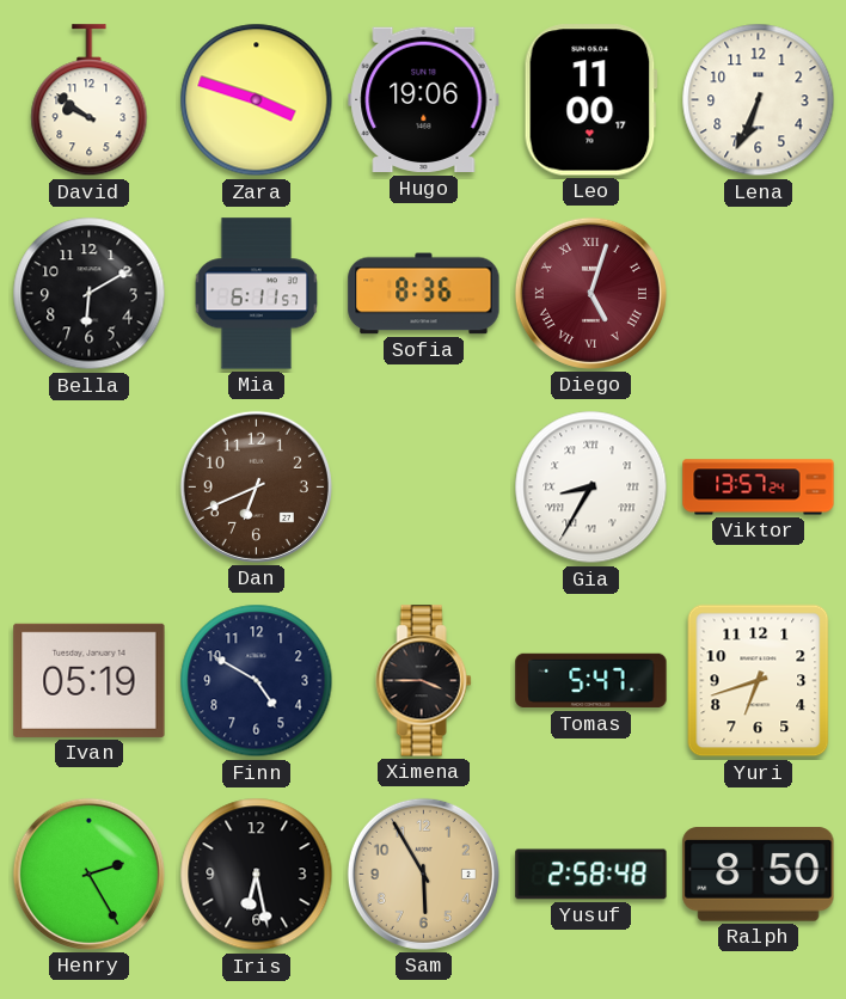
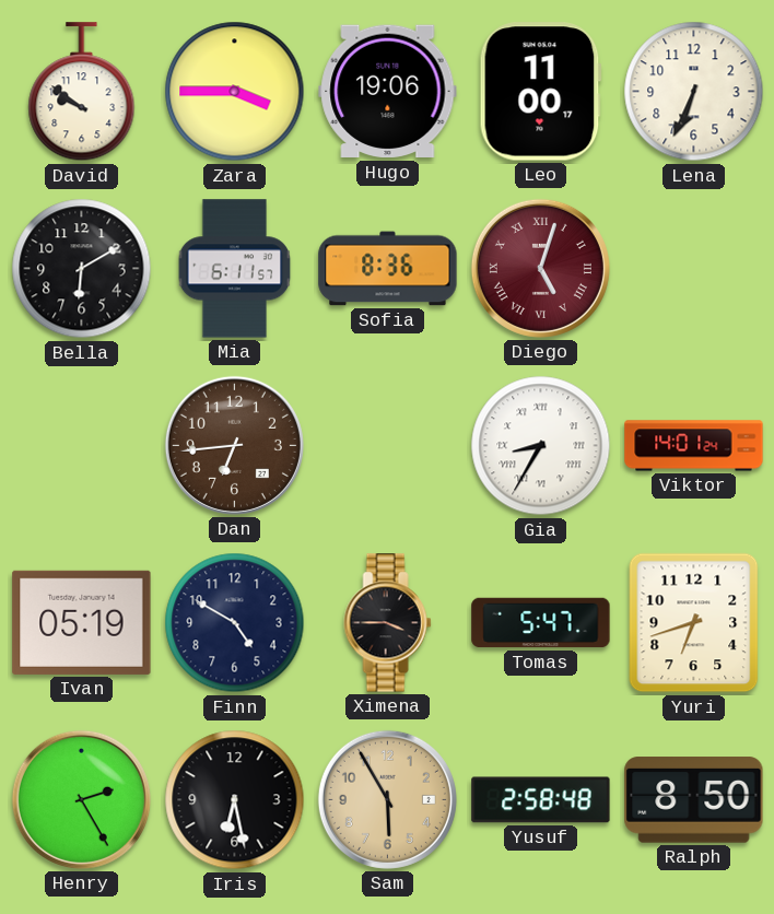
Zara: 3:48 -> 3:45
Dan: 6:41 -> 6:44
Viktor: 13:57 -> 14:01
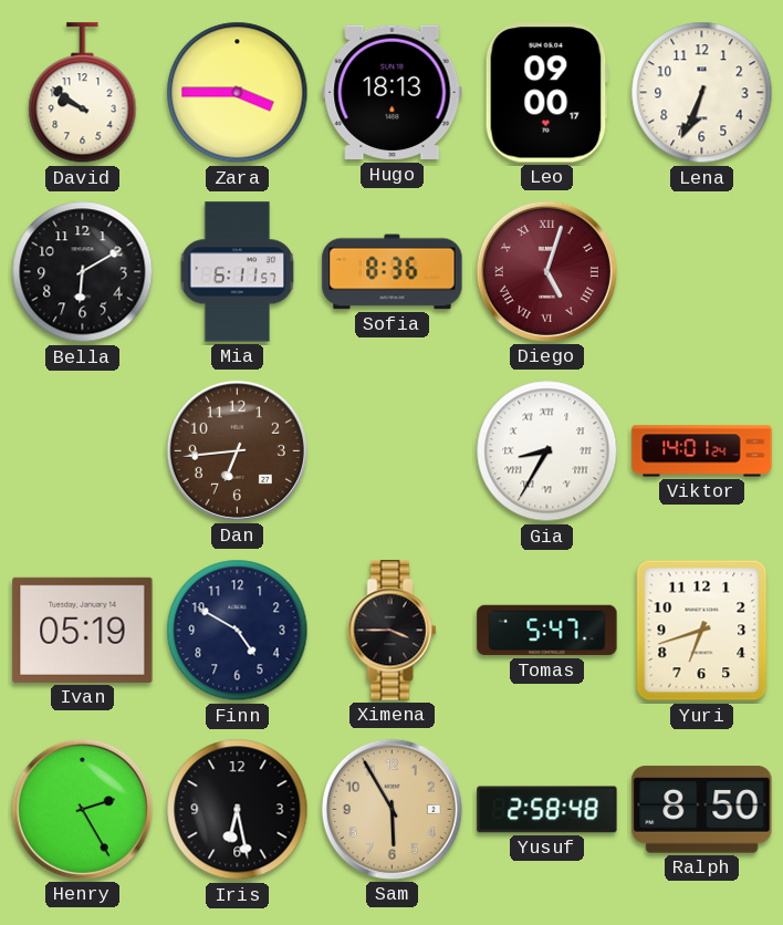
Hugo: 19:06 -> 18:13
Leo: 11:00 -> 09:00
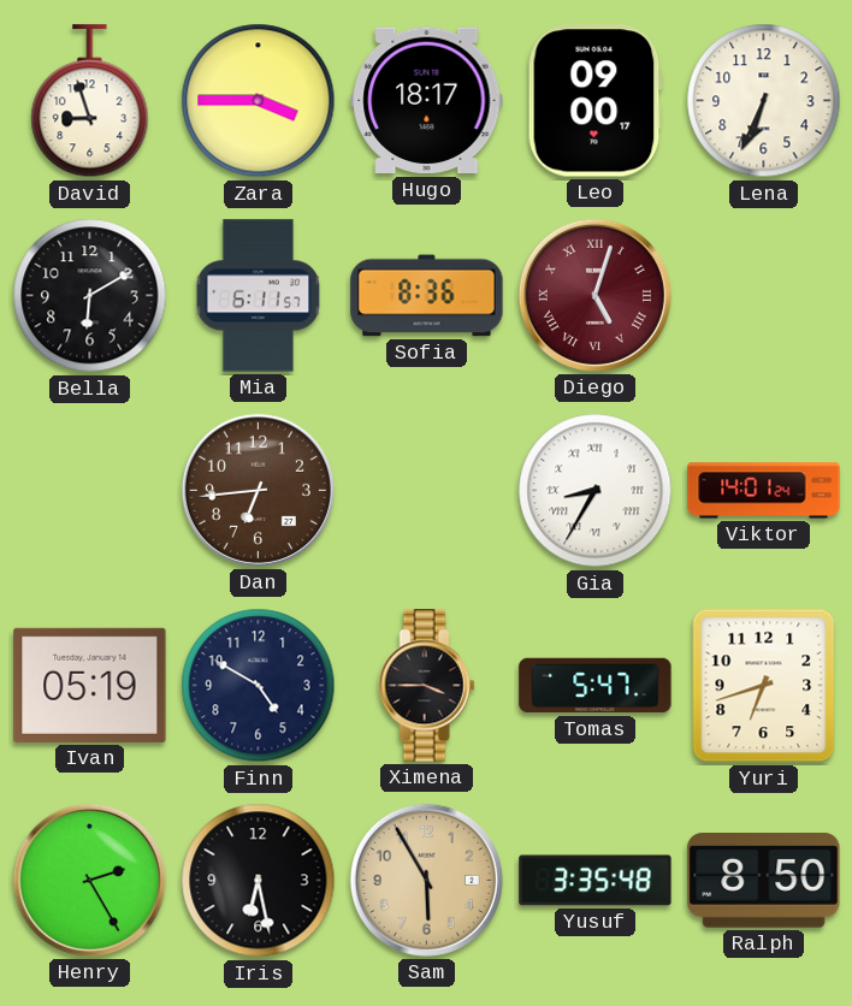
David: 9:51 -> 8:57
Hugo: 18:13 -> 18:17
Yusuf: 2:58 -> 3:35
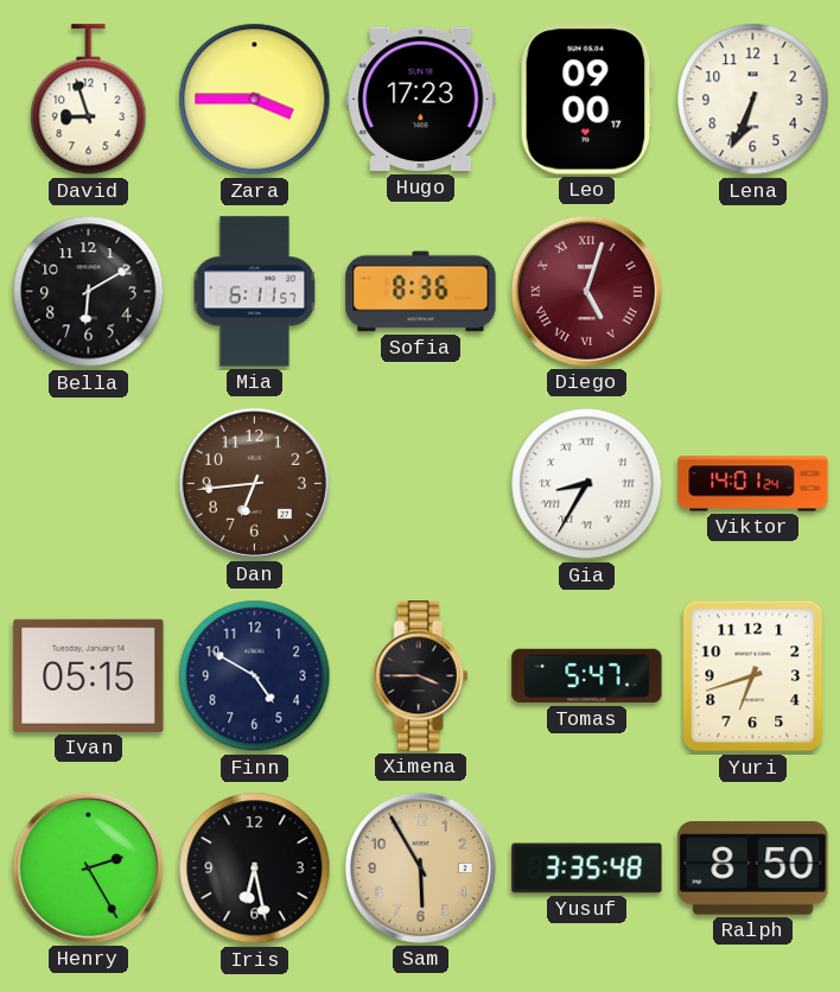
Hugo: 18:17 -> 17:23
Ivan: 05:19 -> 05:15
